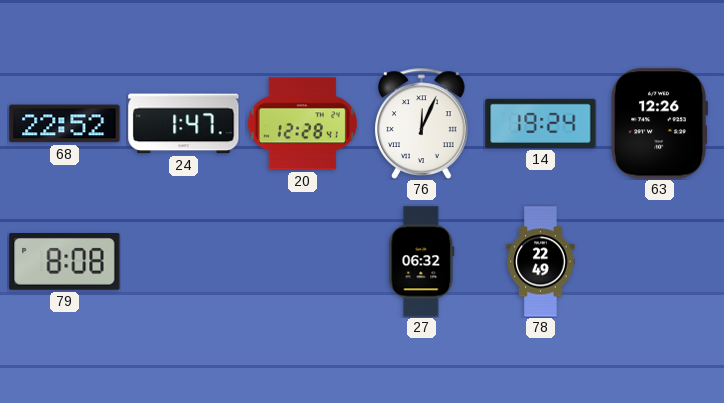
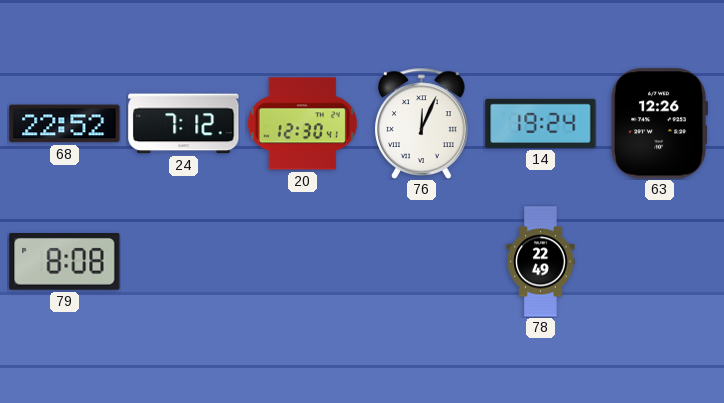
24: 1:47 -> 7:12
20: 12:28 -> 12:30
27: 06:32 -> none
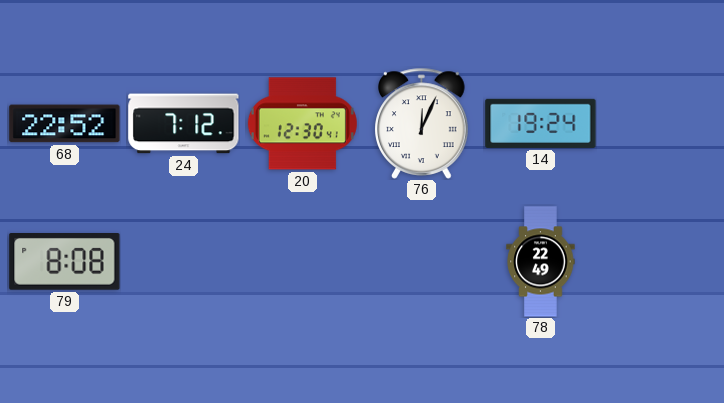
63: 12:26 -> none
